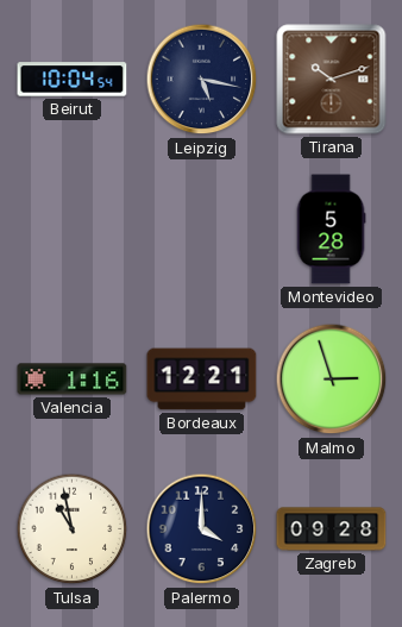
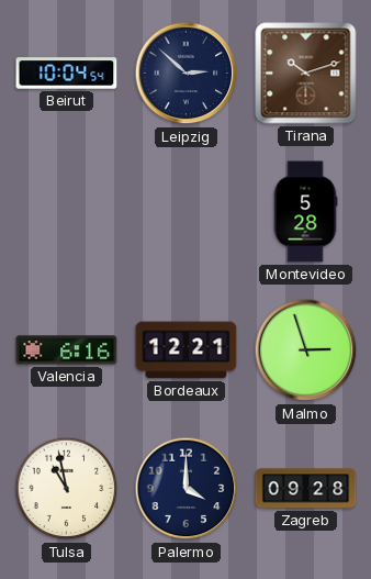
Leipzig: 5:17 -> 2:52
Valencia: 1:16 -> 6:16
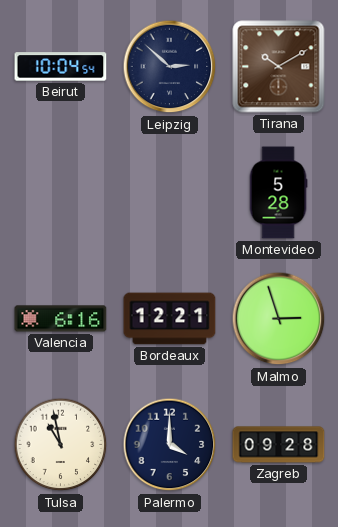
Tirana: 10:12 -> 10:10
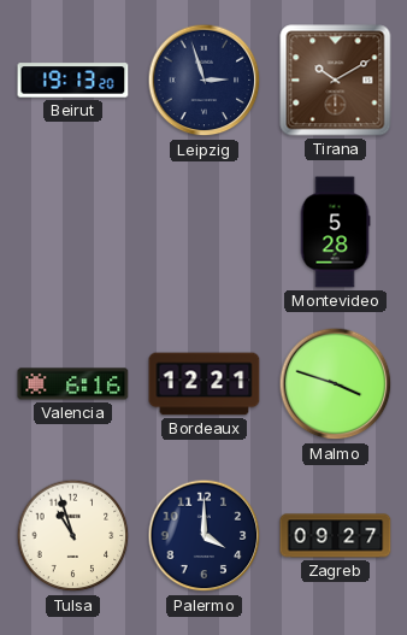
Beirut: 10:04 -> 19:13
Leipzig: 2:52 -> 2:57
Malmo: 2:57 -> 3:48
Tulsa: 10:58 -> 10:57
Zagreb: 09:28 -> 09:27
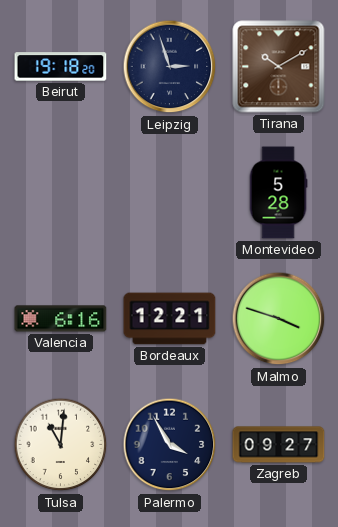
Beirut: 19:13 -> 19:18
Tulsa: 10:57 -> 11:01
Palermo: 4:00 -> 3:55
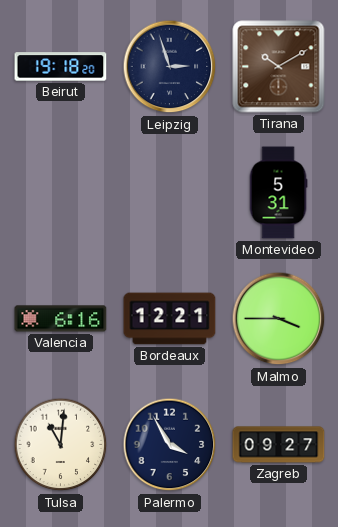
Montevideo: 5:28 -> 5:31
Malmo: 3:48 -> 3:45
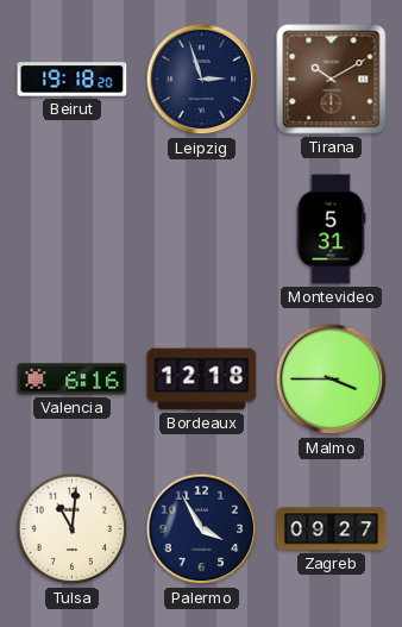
Bordeaux: 12:21 -> 12:18
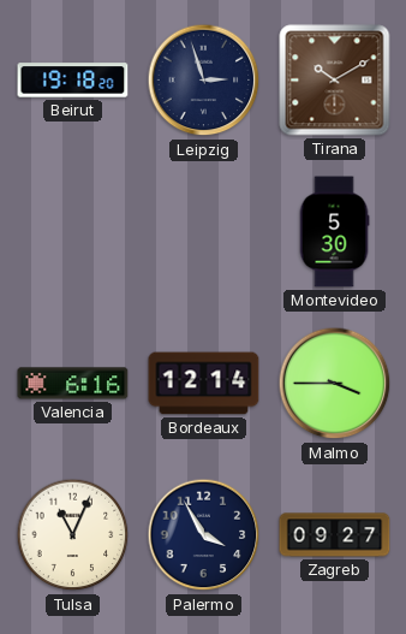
Montevideo: 5:31 -> 5:30
Bordeaux: 12:18 -> 12:14
Tulsa: 11:01 -> 11:04
